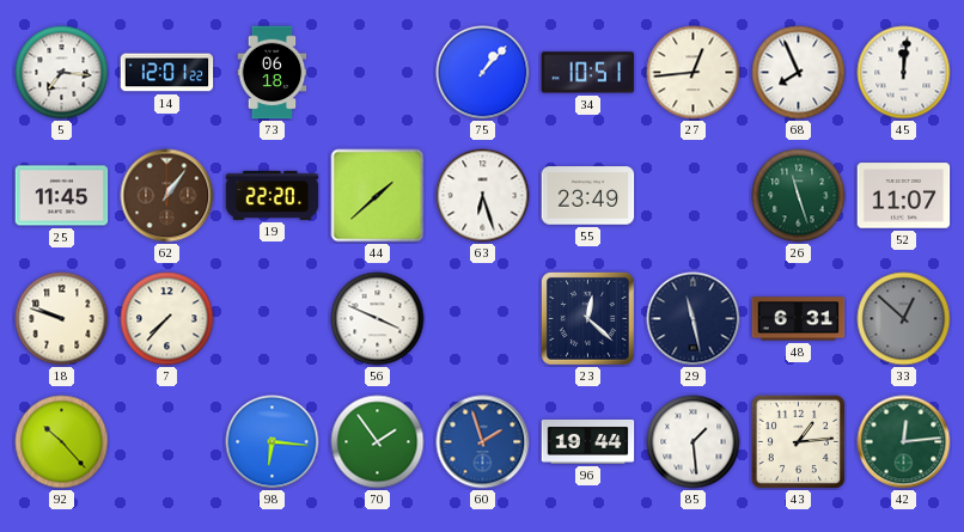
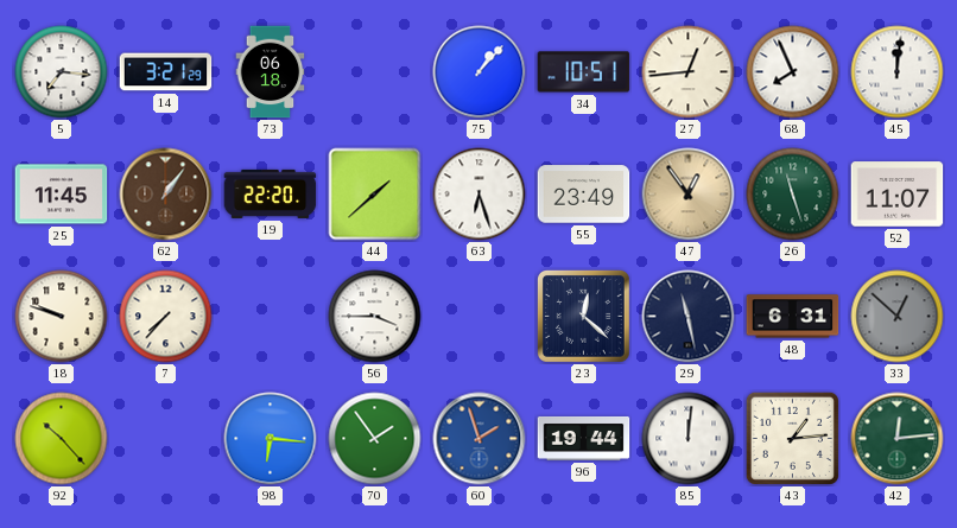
14: 12:01 -> 3:21
47: none -> 12:54
56: 3:49 -> 3:45
85: 1:29 -> 12:01
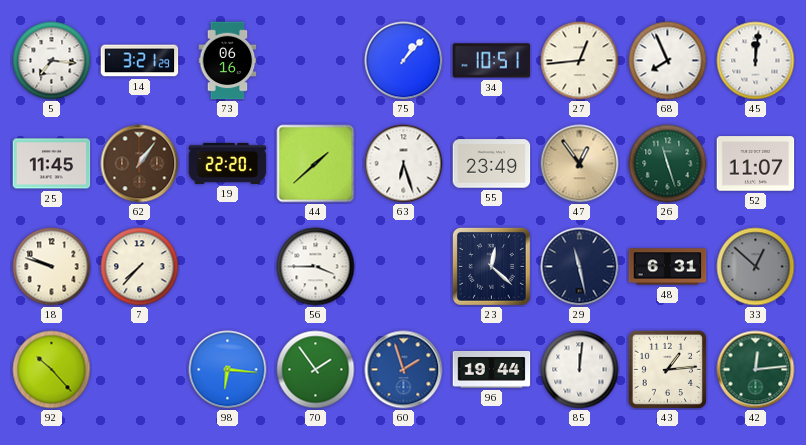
73: 06:18 -> 06:16
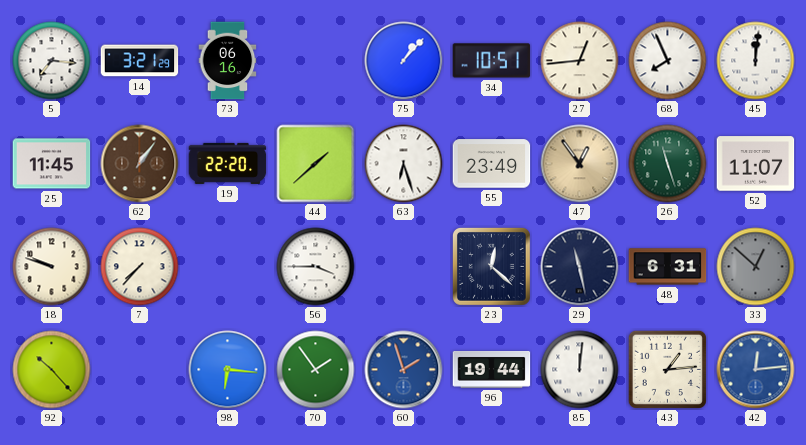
42 dial: green -> blue
